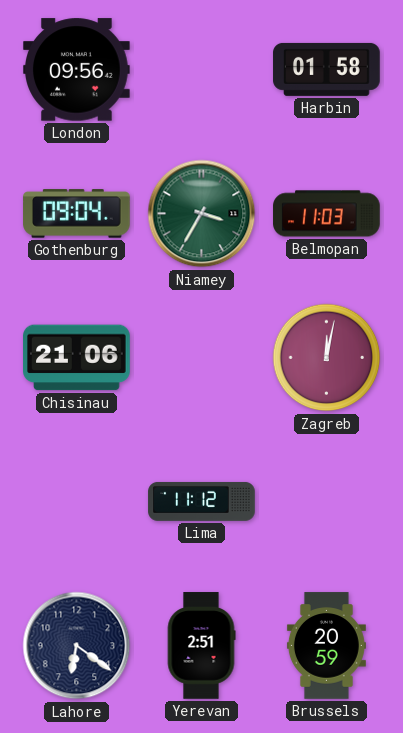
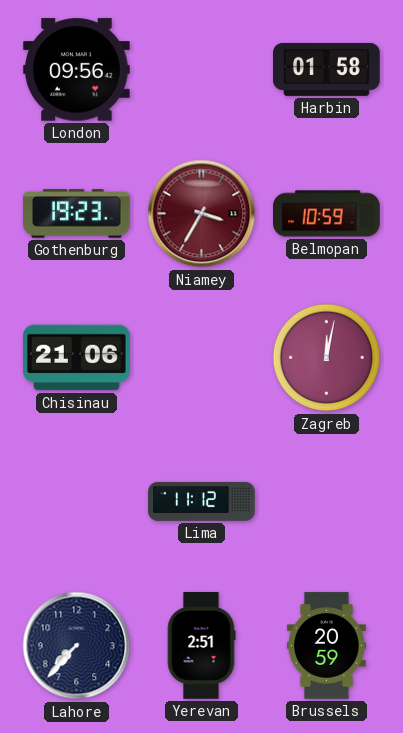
Gothenburg: 09:04 -> 19:23
Niamey dial: green -> burgundy
Belmopan: 11:03 -> 10:59
Lahore: 6:21 -> 7:37
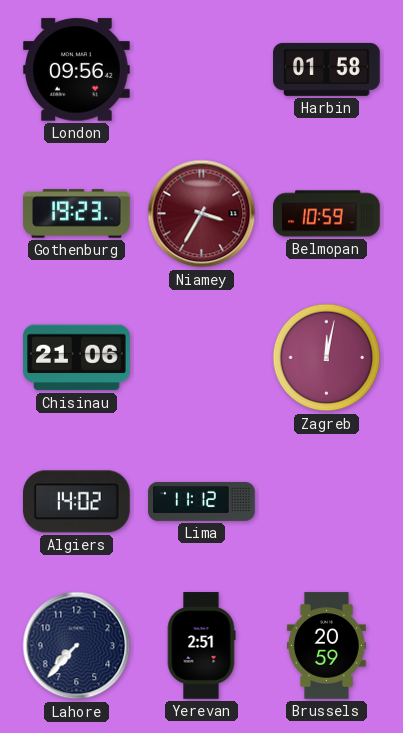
Algiers: none -> 14:02
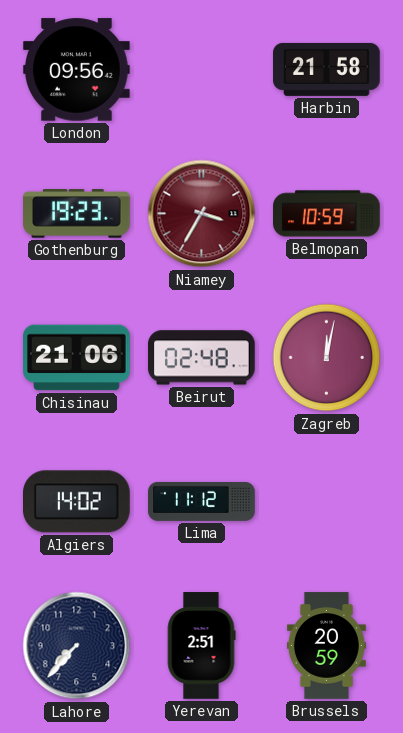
Harbin: 01:58 -> 21:58
Beirut: none -> 02:48
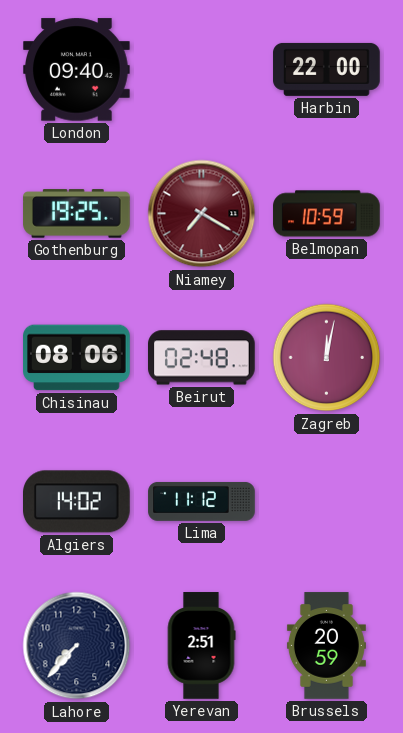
London: 09:56 -> 09:40
Harbin: 21:58 -> 22:00
Gothenburg: 19:23 -> 19:25
Niamey: 3:35 -> 7:20
Chisinau: 21:06 -> 08:06
